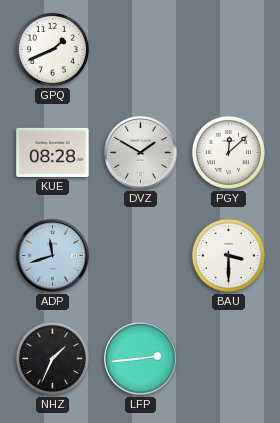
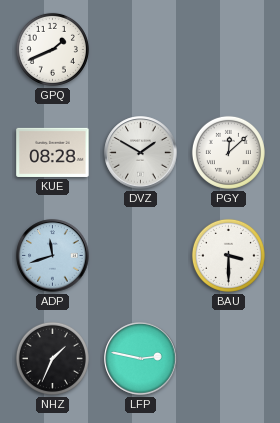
LFP: 2:44 -> 2:47
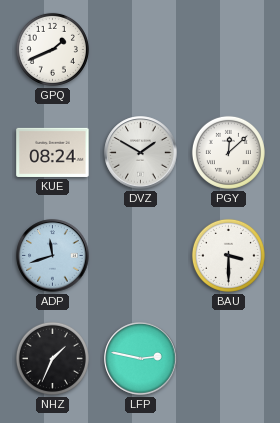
KUE: 08:28 -> 08:24
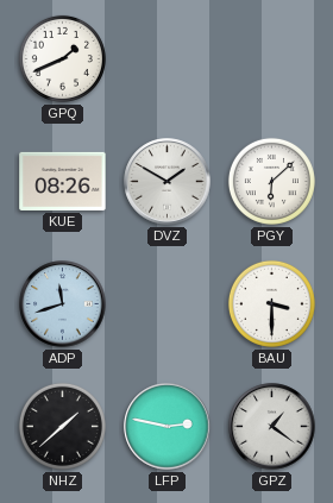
KUE: 08:24 -> 08:26
PGY: 12:08 -> 6:08
NHZ: 1:34 -> 1:38
GPZ: none -> 1:21
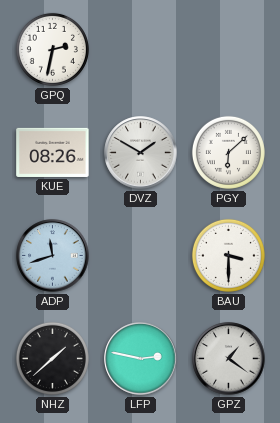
GPQ: 1:41 -> 2:32
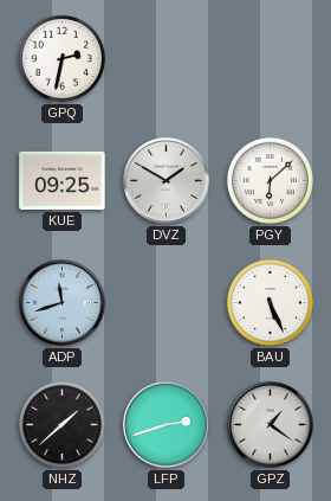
KUE: 08:26 -> 09:25
BAU: 3:30 -> 5:26
LFP: 2:47 -> 2:42
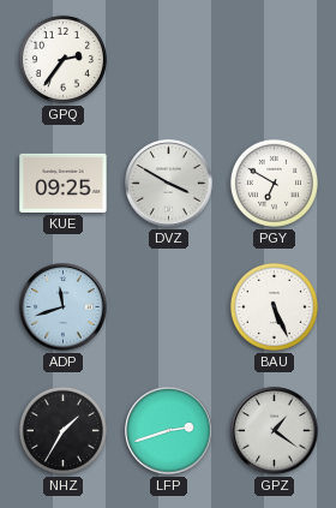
GPQ: 2:32 -> 2:36
DVZ: 1:50 -> 3:50
PGY: 6:08 -> 6:50
NHZ: 1:38 -> 1:35
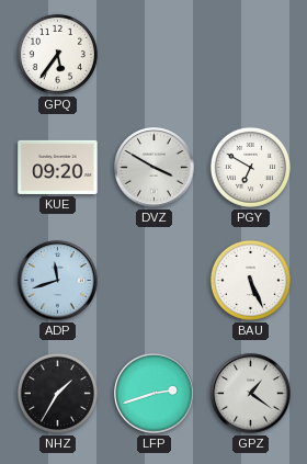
GPQ: 2:36 -> 5:36
KUE: 09:25 -> 09:20
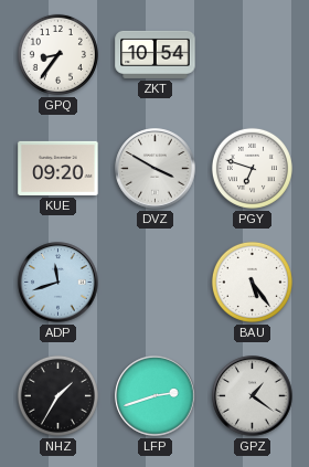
GPQ: 5:36 -> 8:36
ZKT: none -> 10:54
PGY: 6:50 -> 6:48
BAU: 5:26 -> 5:24
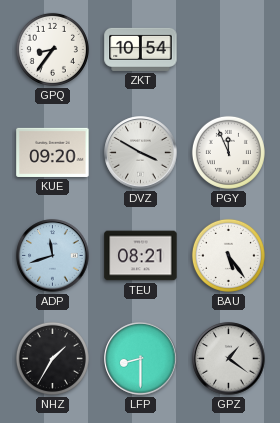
PGY: 6:48 -> 11:56
TEU: none -> 08:21
LFP: 2:42 -> 8:30
